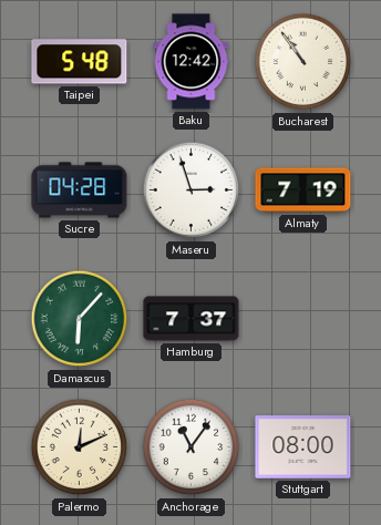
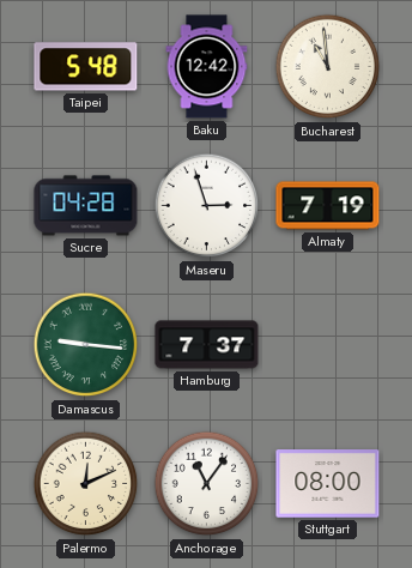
Bucharest: 10:54 -> 10:59
Damascus: 6:07 -> 9:16
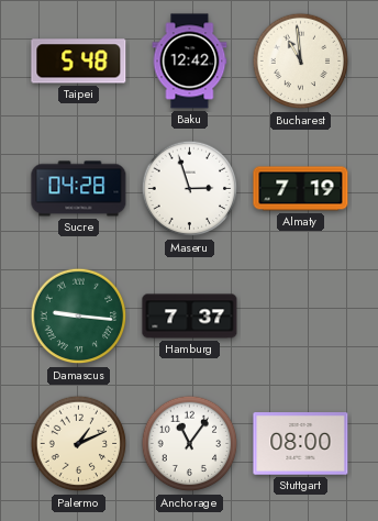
Palermo: 12:11 -> 1:11
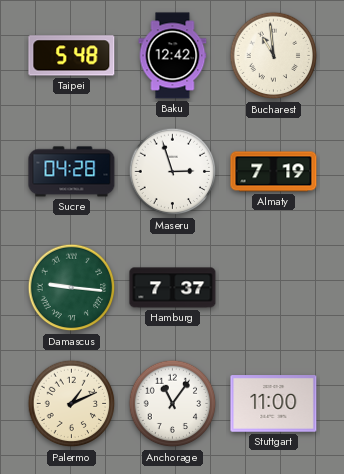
Stuttgart: 08:00 -> 11:00
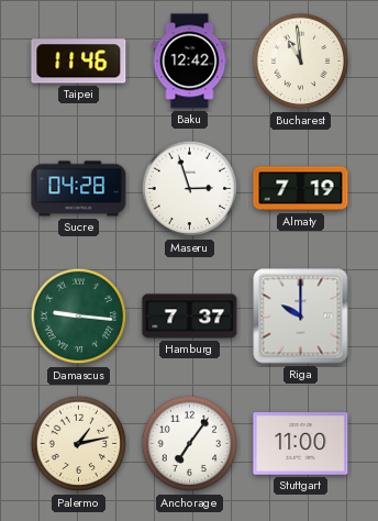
Taipei: 5:48 -> 11:46
Riga: none -> 10:00
Palermo: 1:11 -> 1:13
Anchorage: 11:06 -> 7:06
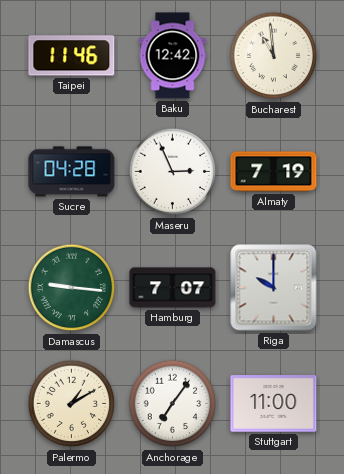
Maseru: 2:57 -> 2:56
Hamburg: 7:37 -> 7:07
Palermo: 1:13 -> 1:10
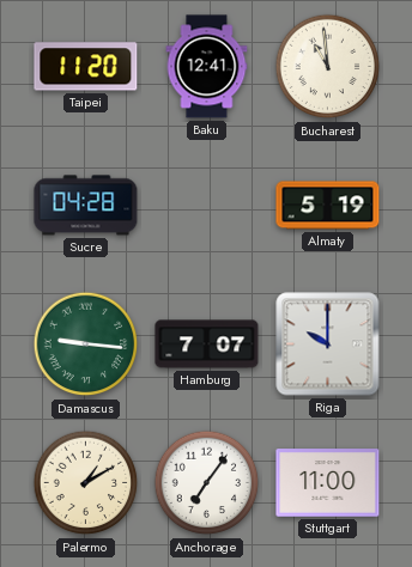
Taipei: 11:46 -> 11:20
Baku: 12:42 -> 12:41
Maseru: 2:56 -> none
Almaty: 7:19 -> 5:19
